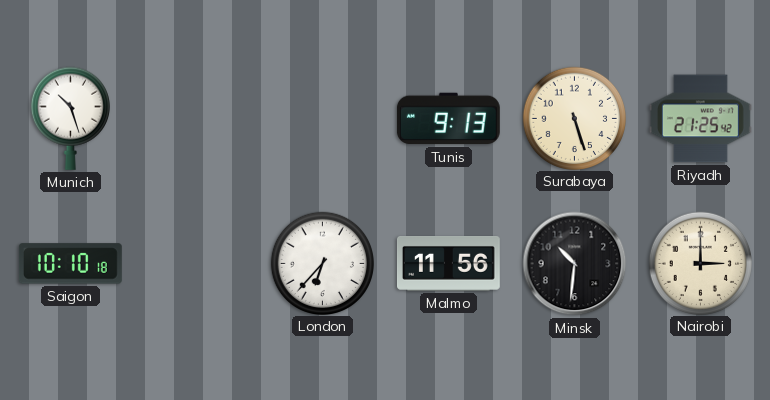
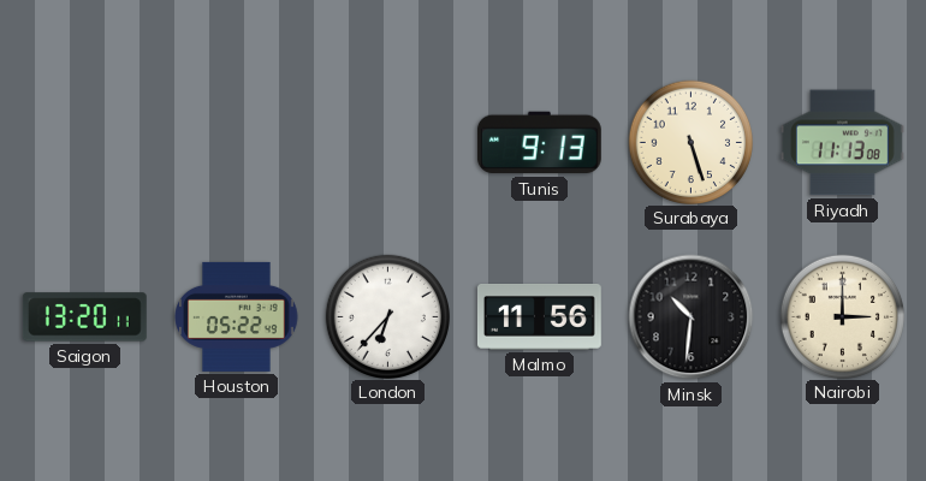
Munich: 10:27 -> none
Riyadh: 21:25 -> 11:13
Saigon: 10:10 -> 13:20
Houston: none -> 05:22
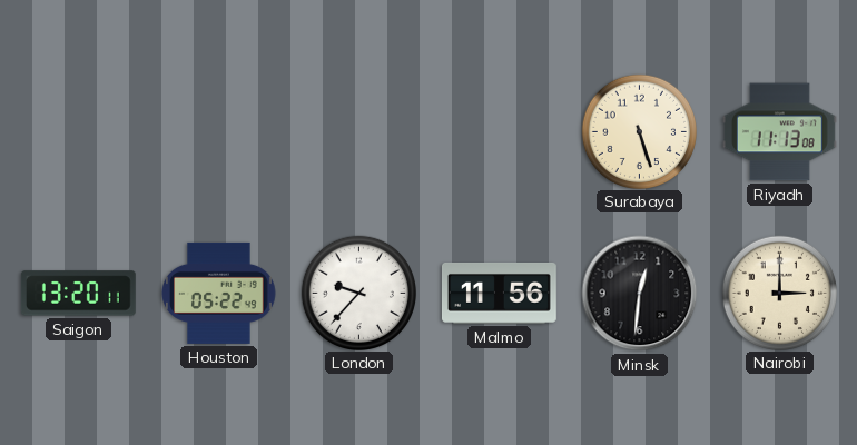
Tunis: 9:13 -> none
London: 6:37 -> 9:37
Minsk: 10:31 -> 12:31
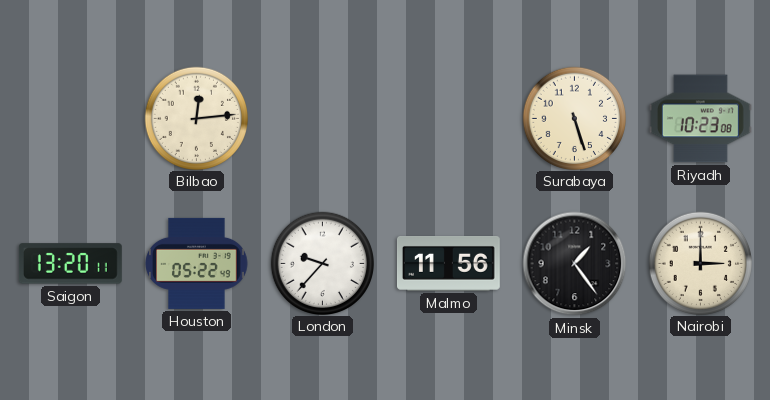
Bilbao: none -> 12:14
Riyadh: 11:13 -> 10:23
Minsk: 12:31 -> 1:24
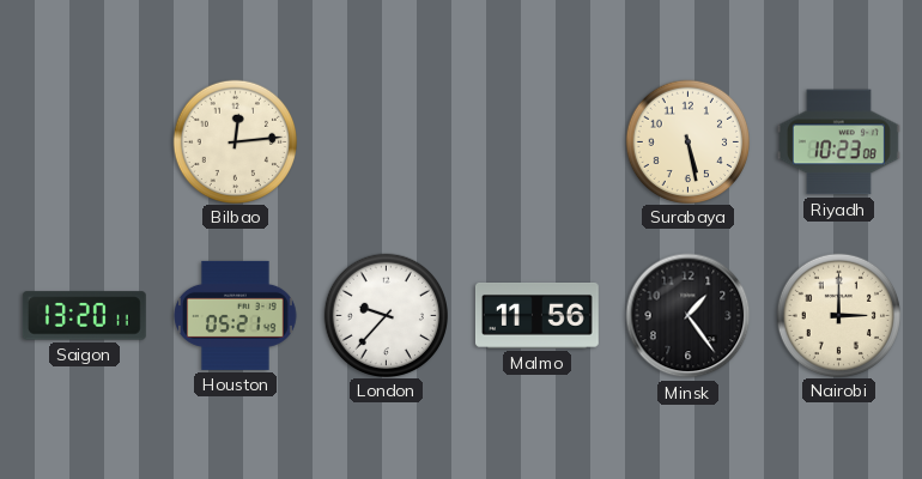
Surabaya: 5:27 -> 5:28
Houston: 05:22 -> 05:21
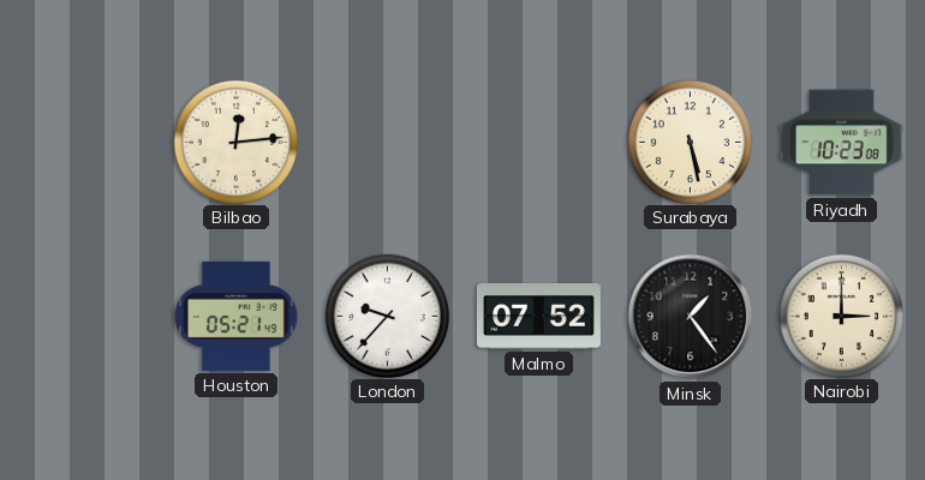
Saigon: 13:20 -> none
Malmo: 11:56 -> 07:52
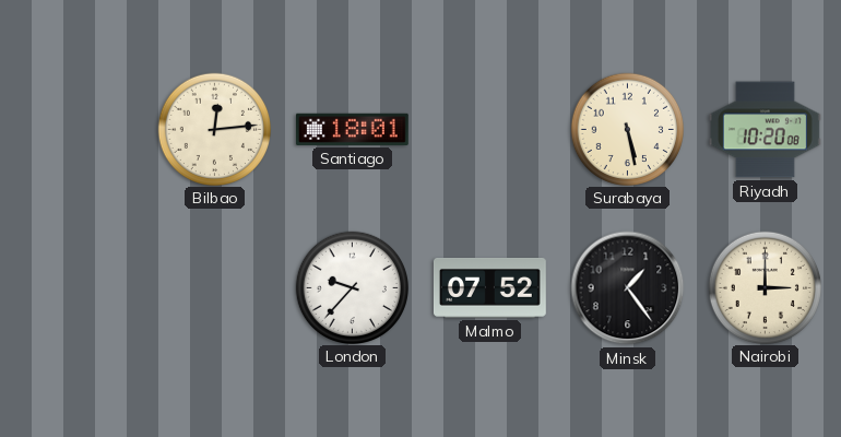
Santiago: none -> 18:01
Riyadh: 10:23 -> 10:20
Houston: 05:21 -> none
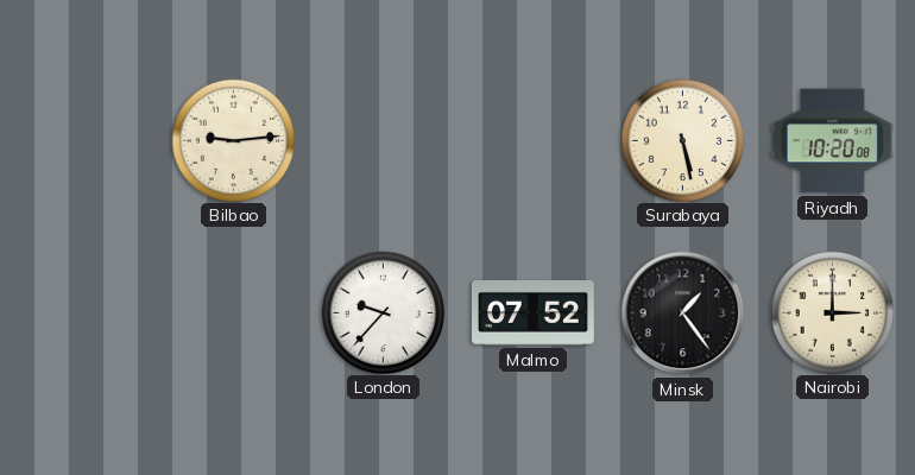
Bilbao: 12:14 -> 9:14
Santiago: 18:01 -> none
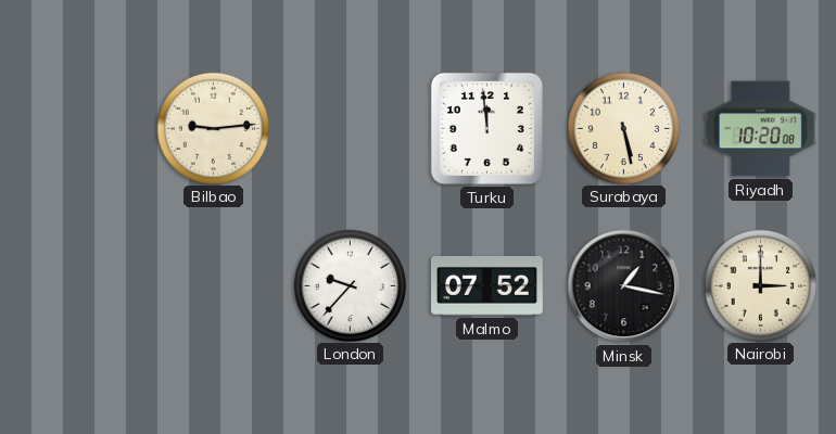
Turku: none -> 11:59
Minsk: 1:24 -> 1:17
